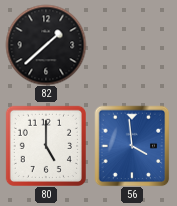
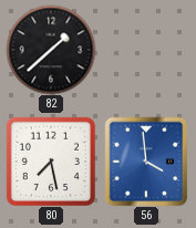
80: 5:00 -> 7:28
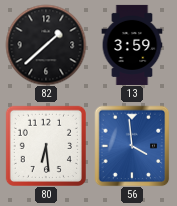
13: none -> 3:59
80: 7:28 -> 6:29
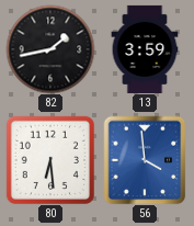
82: 1:38 -> 1:43
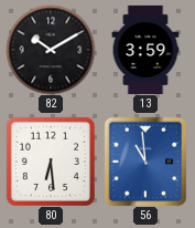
82: 1:43 -> 10:10
56: 3:59 -> 10:59
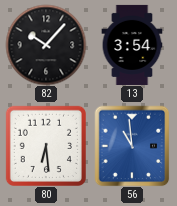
82: 10:10 -> 10:07
13: 3:59 -> 3:54
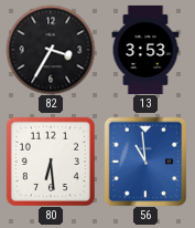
82: 10:07 -> 3:35
13: 3:54 -> 3:53
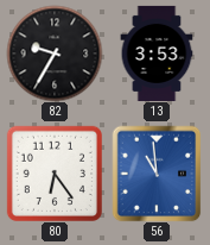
82: 3:35 -> 9:35
80: 6:29 -> 6:24
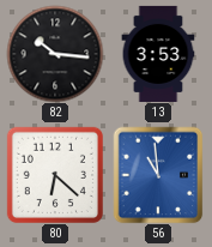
82: 9:35 -> 10:16
80: 6:24 -> 6:22
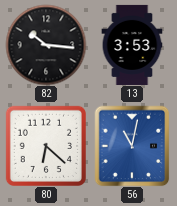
56: 10:59 -> 11:02
